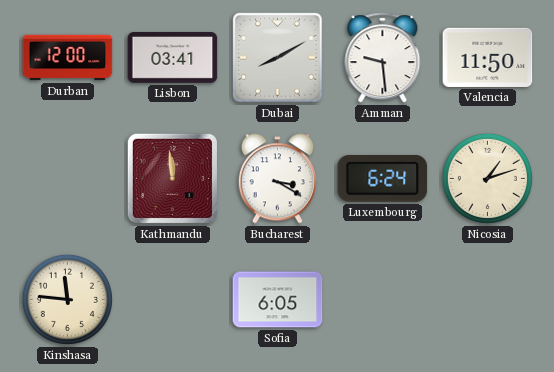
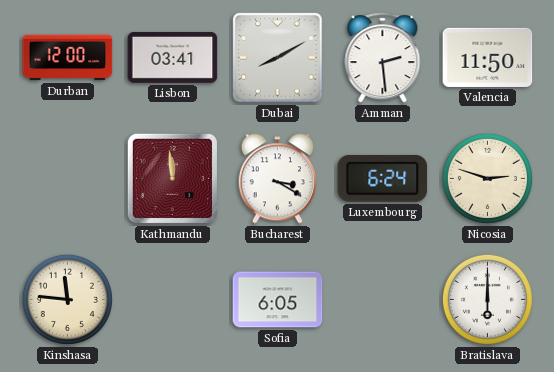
Amman: 9:29 -> 2:29
Nicosia: 1:12 -> 2:48
Bratislava: none -> 6:00
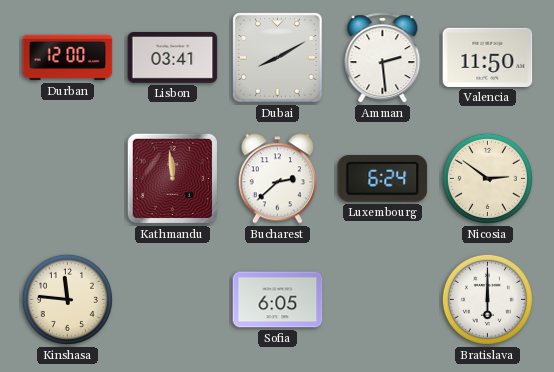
Bucharest: 3:20 -> 2:38
Nicosia: 2:48 -> 2:51
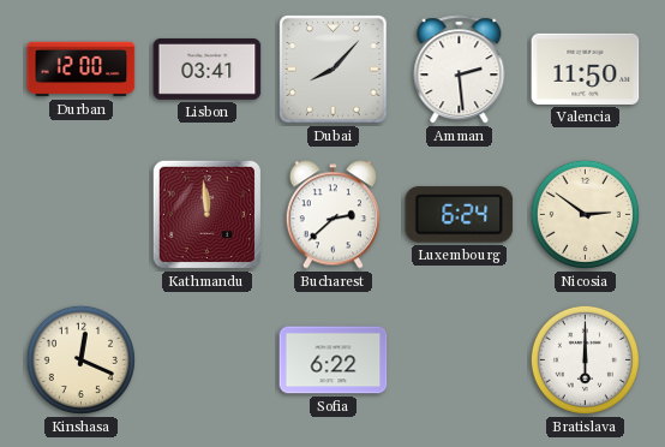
Dubai: 8:10 -> 8:07
Kinshasa: 11:46 -> 12:19
Sofia: 6:05 -> 6:22
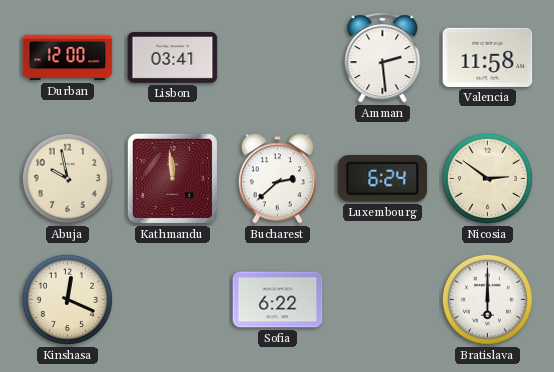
Dubai: 8:07 -> none
Valencia: 11:50 -> 11:58
Abuja: none -> 9:58
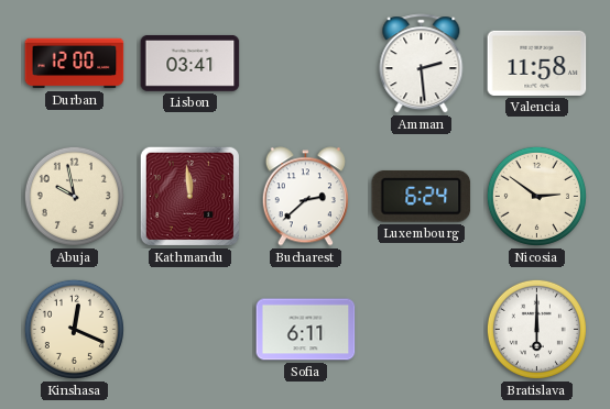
Sofia: 6:22 -> 6:11
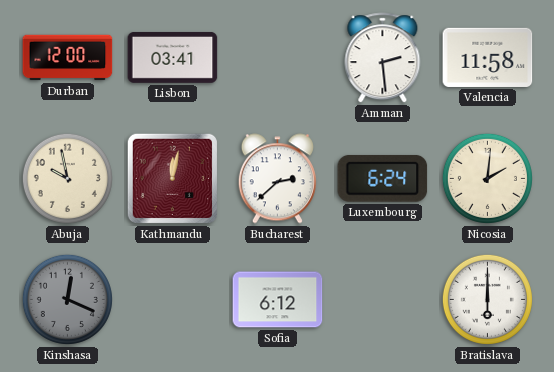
Kathmandu: 11:59 -> 12:02
Nicosia: 2:51 -> 2:01
Kinshasa dial: cream -> grey
Sofia: 6:11 -> 6:12
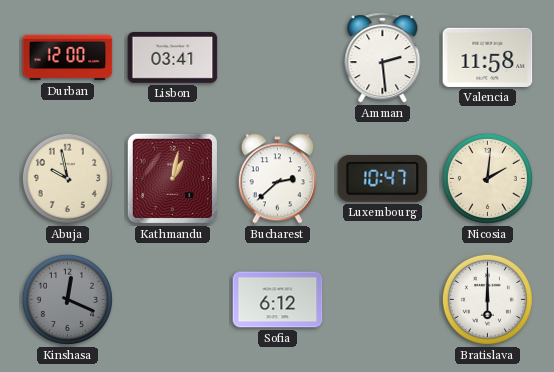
Kathmandu: 12:02 -> 1:02
Luxembourg: 6:24 -> 10:47
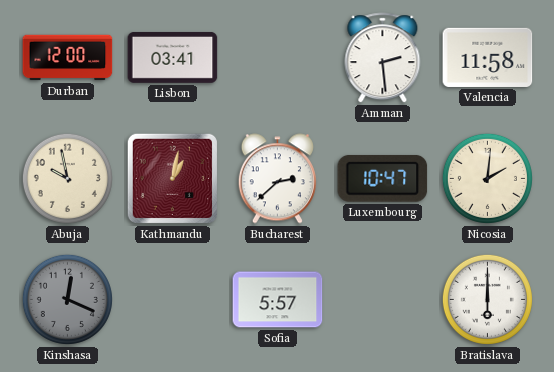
Sofia: 6:12 -> 5:57
